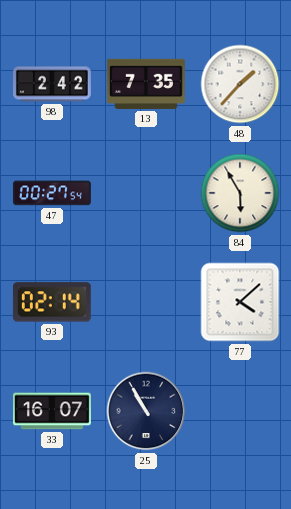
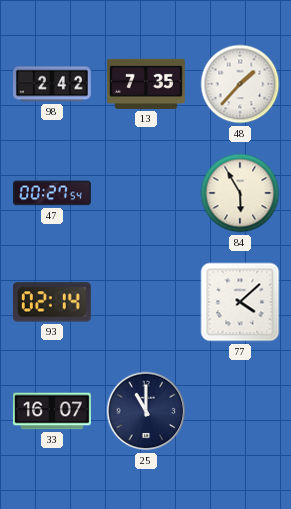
25: 10:55 -> 11:00
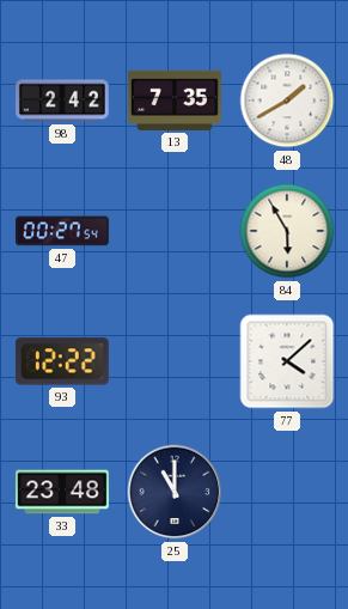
48: 1:37 -> 1:40
93: 02:14 -> 12:22
33: 16:07 -> 23:48
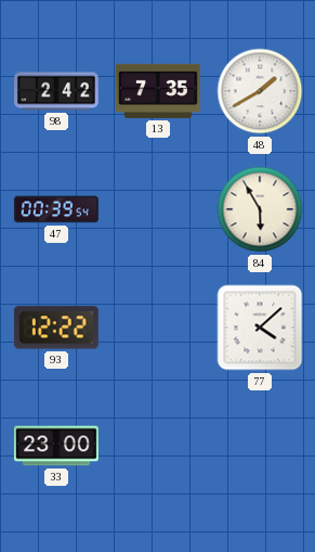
47: 00:27 -> 00:39
33: 23:48 -> 23:00
25: 11:00 -> none
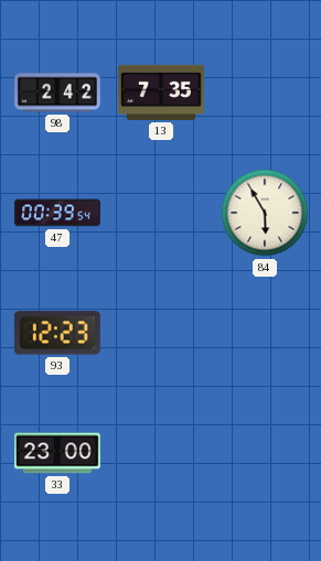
48: 1:40 -> none
93: 12:22 -> 12:23
77: 4:08 -> none
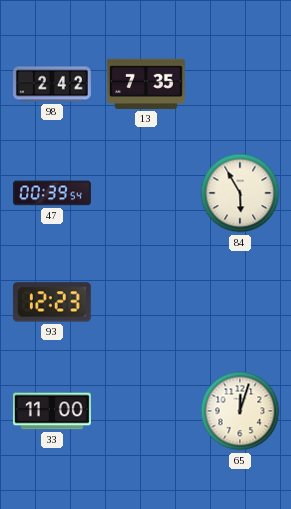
33: 23:00 -> 11:00
65: none -> 12:03
